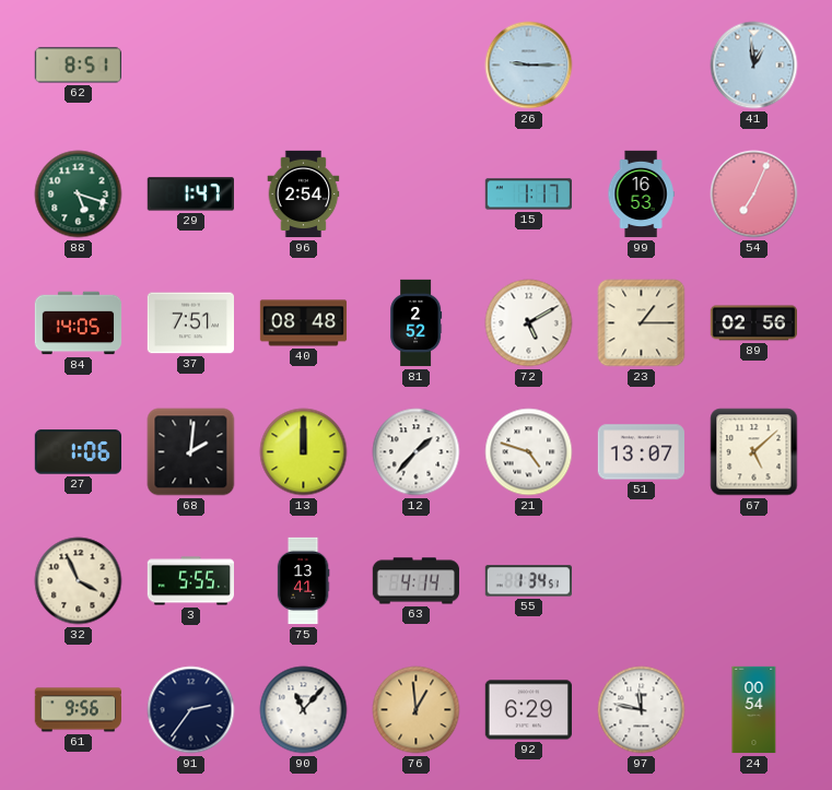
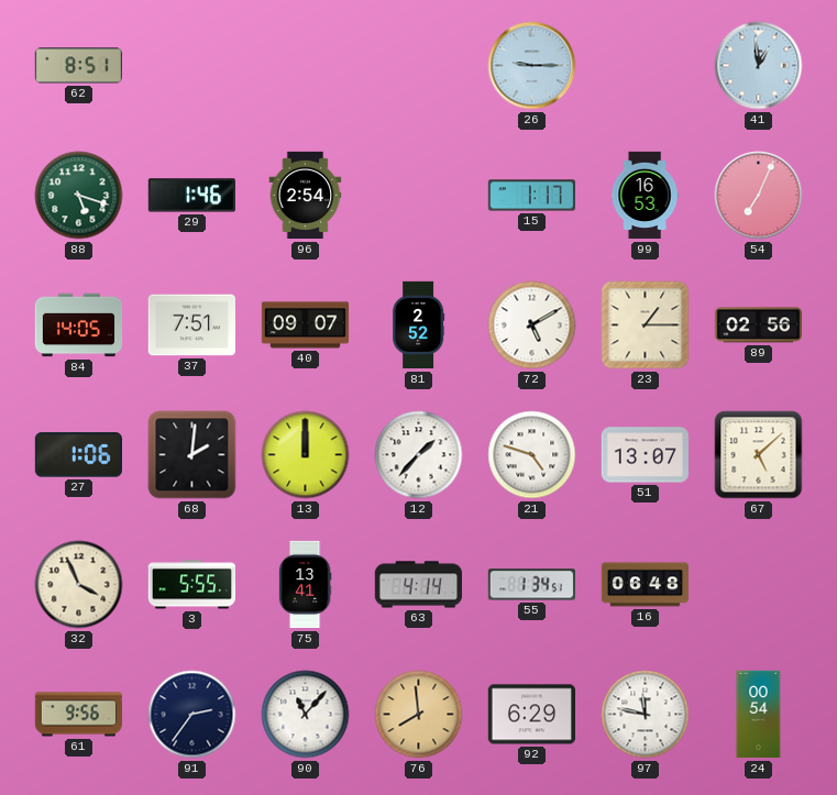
29: 1:47 -> 1:46
40: 08:48 -> 09:07
16: none -> 06:48
76: 12:59 -> 7:59
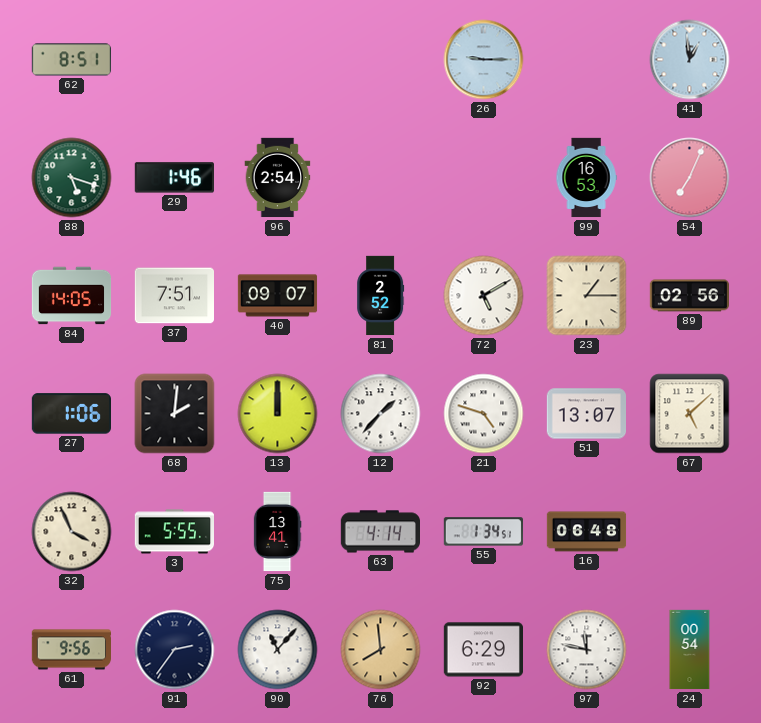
15: 1:17 -> none
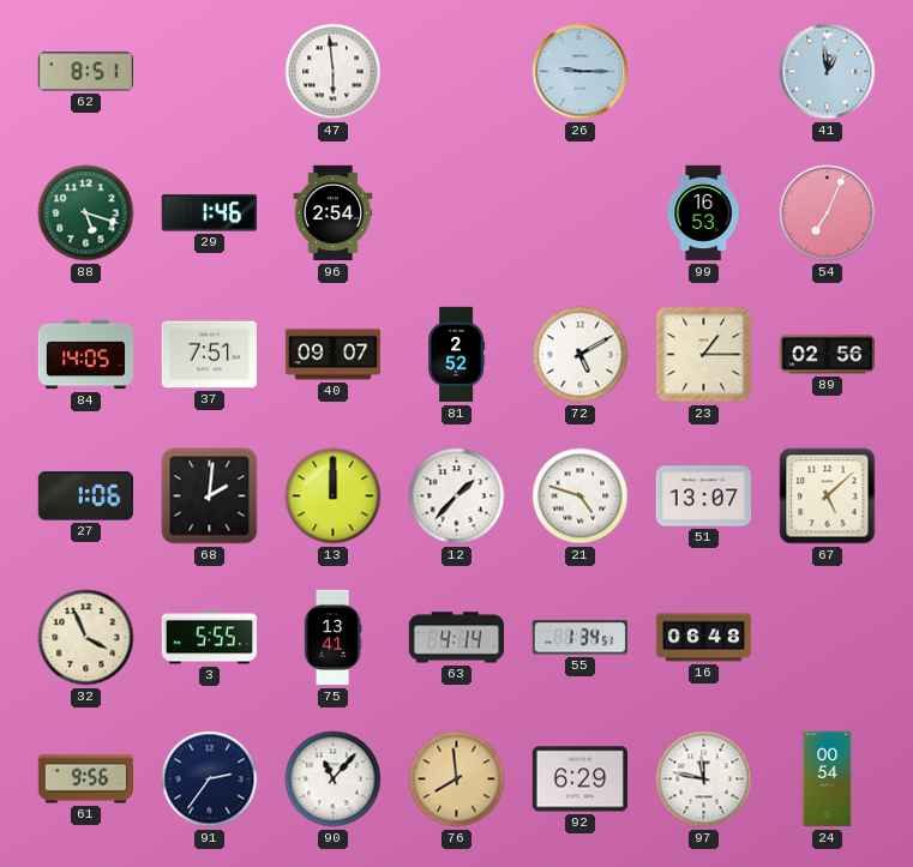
47: none -> 5:59
